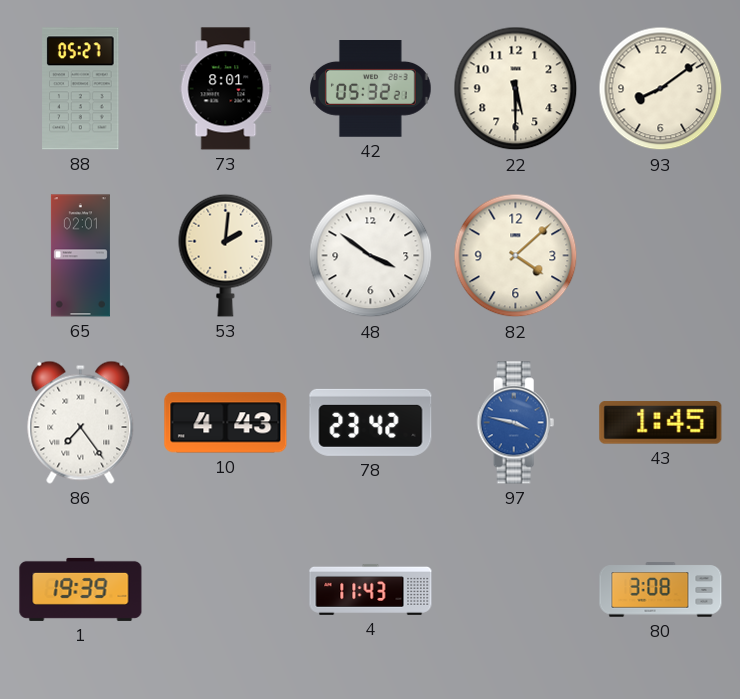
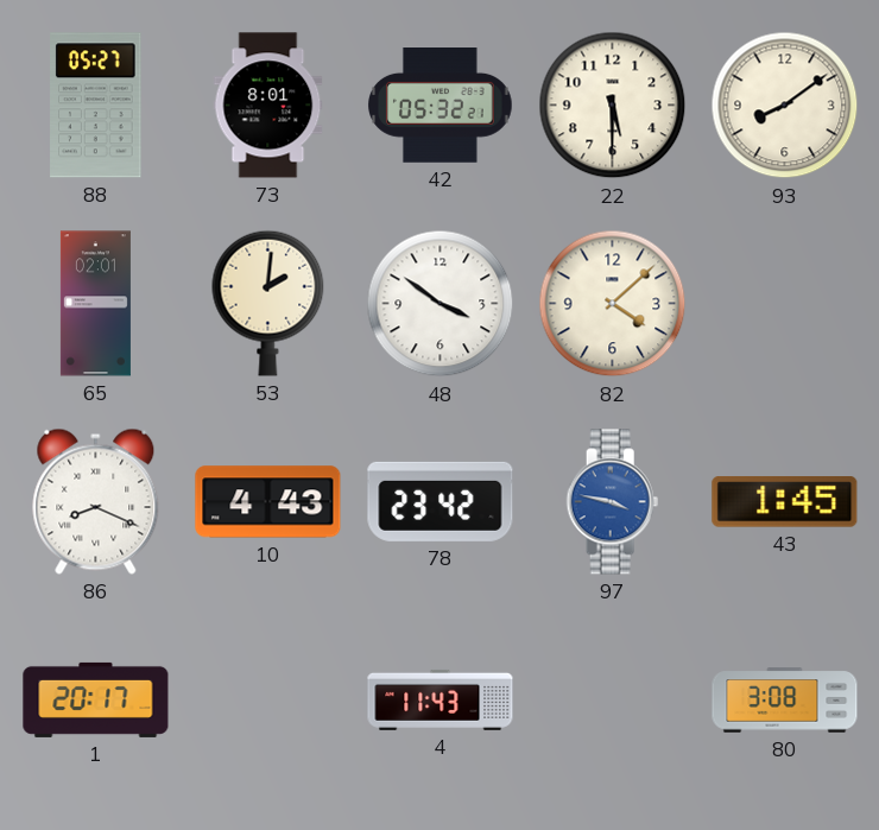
86: 7:24 -> 8:19
1: 19:39 -> 20:17
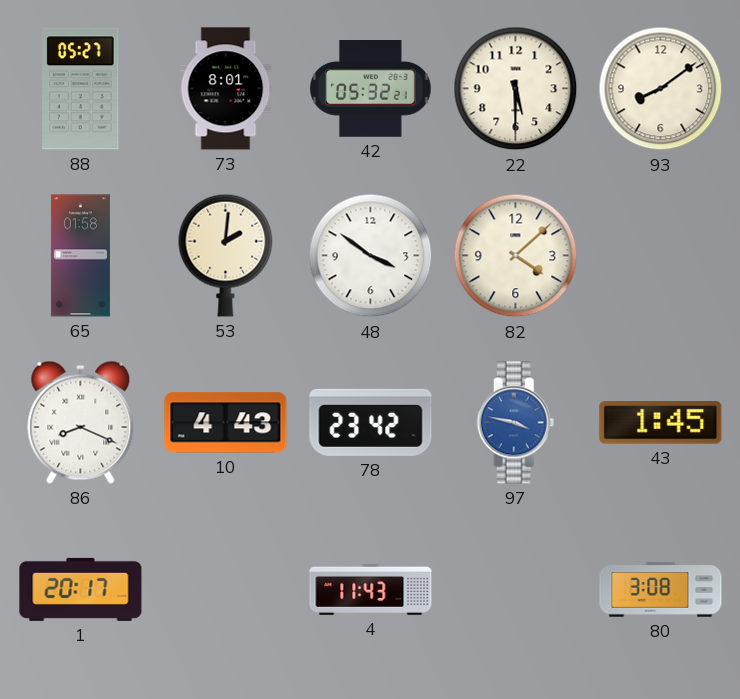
65: 02:01 -> 01:58
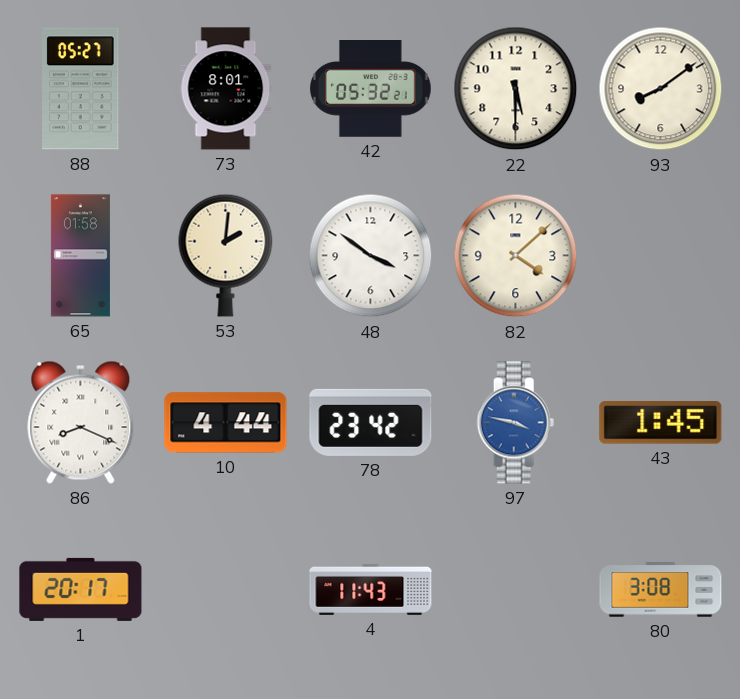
10: 4:43 -> 4:44
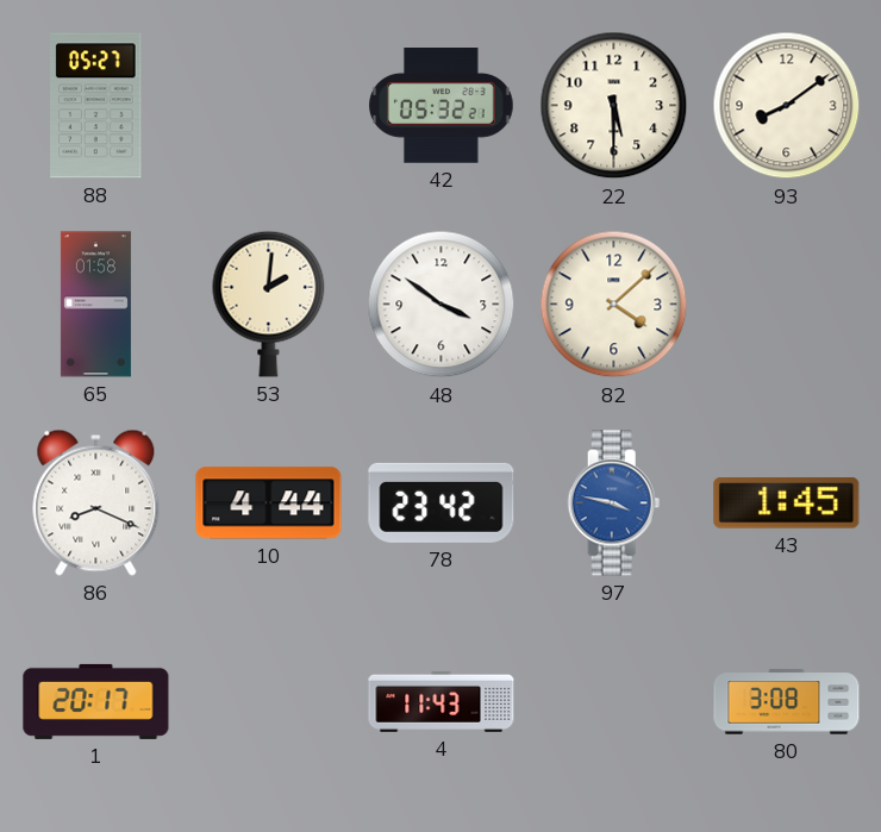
73: 8:01 -> none
